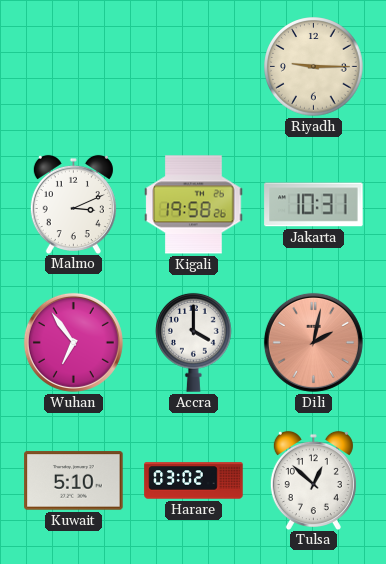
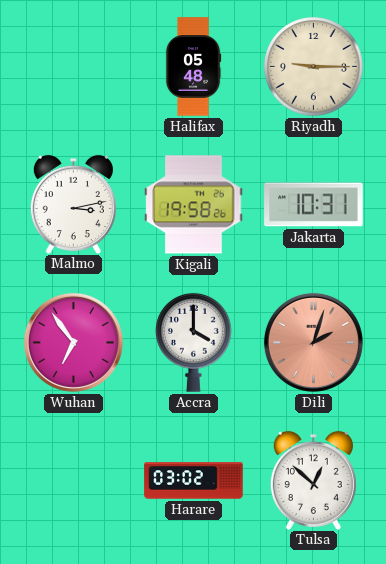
Halifax: none -> 05:48
Malmo: 3:11 -> 3:13
Dili: 2:02 -> 2:03
Kuwait: 5:10 -> none
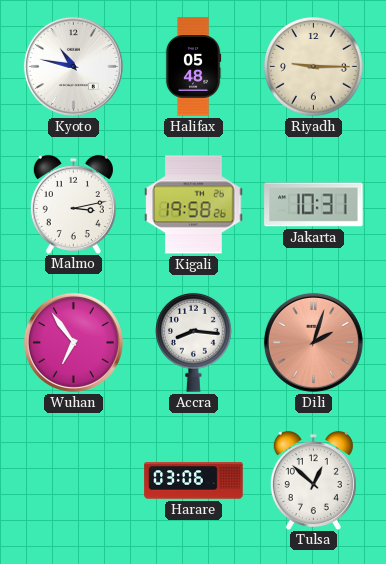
Kyoto: none -> 10:47
Accra: 4:00 -> 8:16
Harare: 03:02 -> 03:06
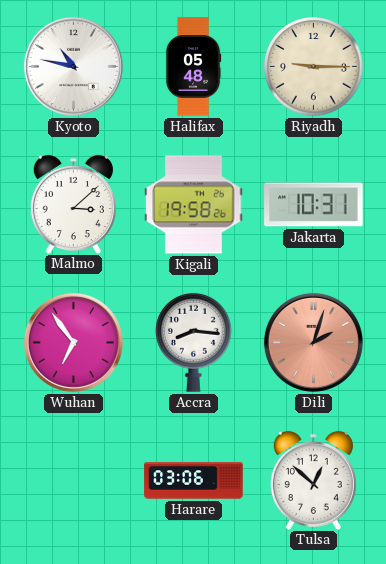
Malmo: 3:13 -> 3:08
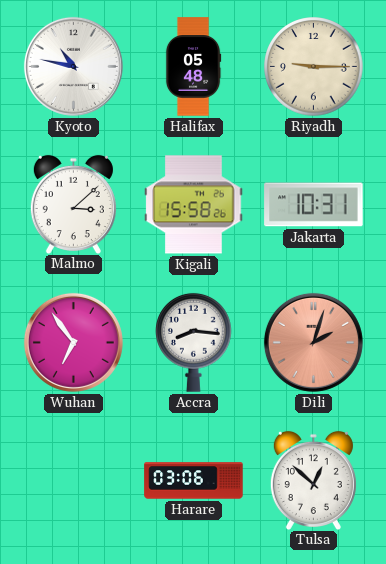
Kigali: 19:58 -> 15:58
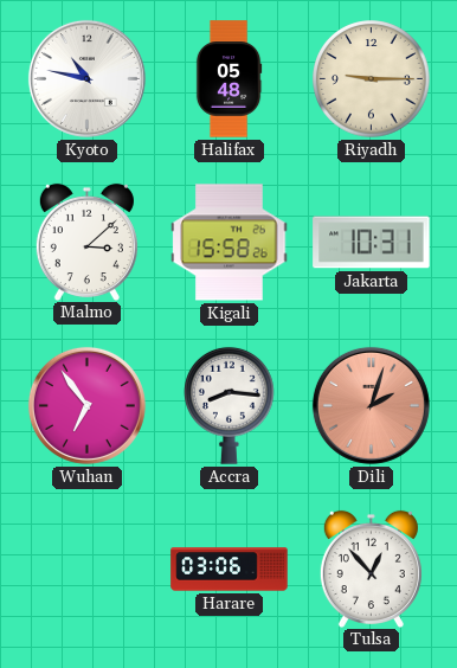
Tulsa: 12:52 -> 12:53
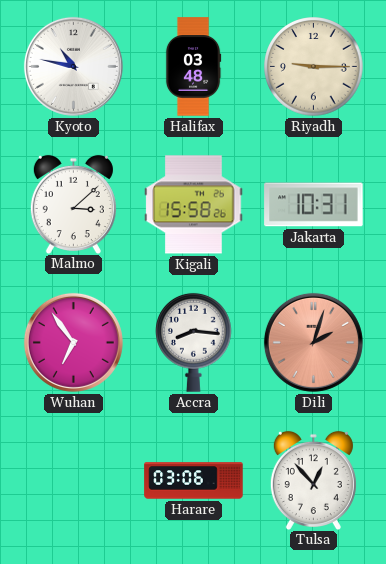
Halifax: 05:48 -> 03:48
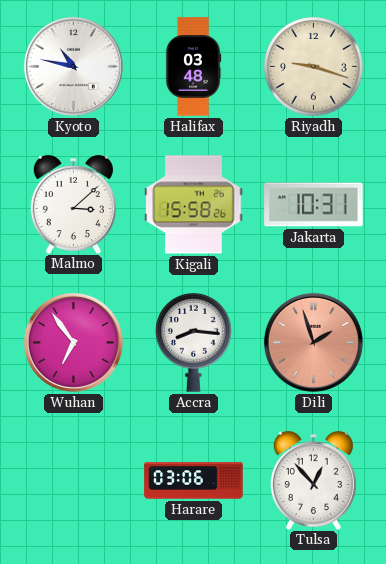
Riyadh: 9:15 -> 9:18
Dili: 2:03 -> 1:57
